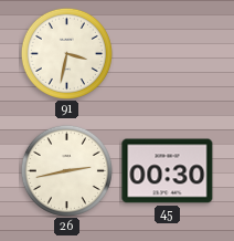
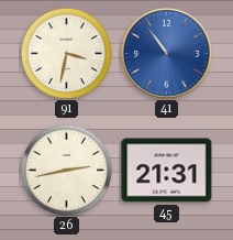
41: none -> 10:54
45: 00:30 -> 21:31
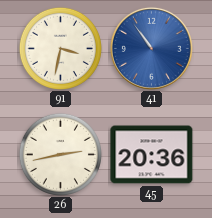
45: 21:31 -> 20:36
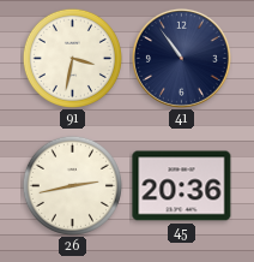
41 dial: blue -> navy
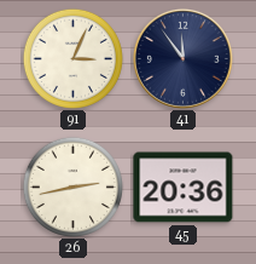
91: 3:32 -> 3:04
41: 10:54 -> 11:54
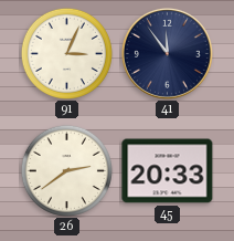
26: 2:43 -> 2:39
45: 20:36 -> 20:33
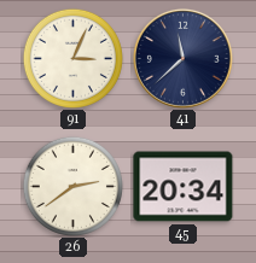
41: 11:54 -> 11:38
45: 20:33 -> 20:34
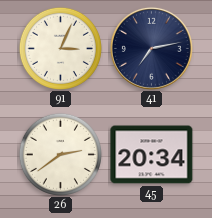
41: 11:38 -> 7:13
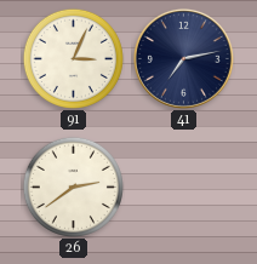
45: 20:34 -> none
